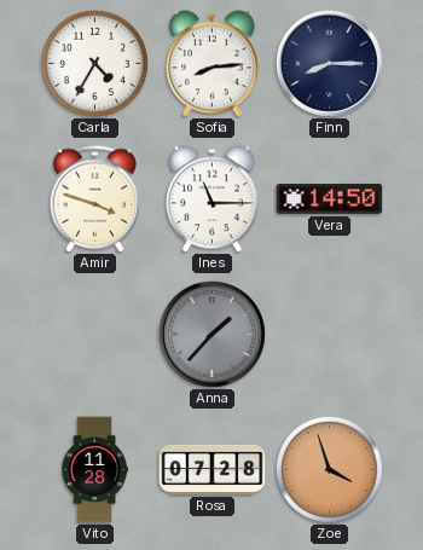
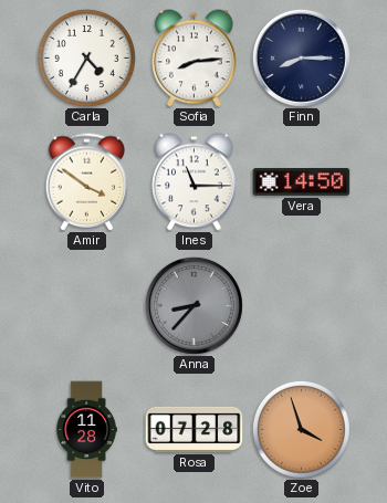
Amir: 3:48 -> 3:51
Anna: 1:37 -> 8:37
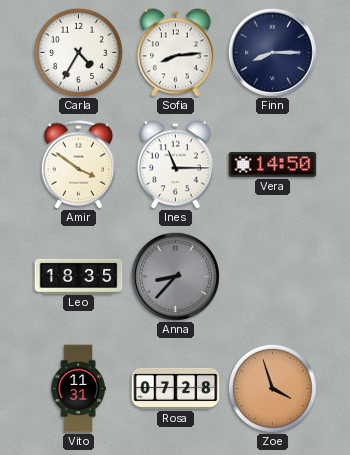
Leo: none -> 18:35
Vito: 11:28 -> 11:31
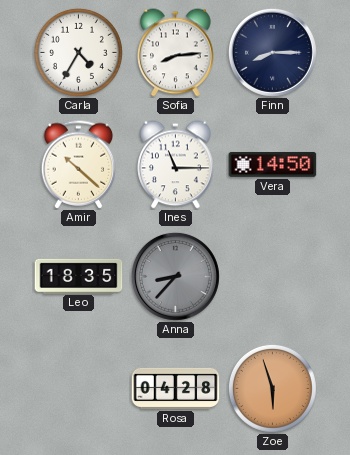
Amir: 3:51 -> 10:22
Vito: 11:31 -> none
Rosa: 07:28 -> 04:28
Zoe: 3:57 -> 5:57
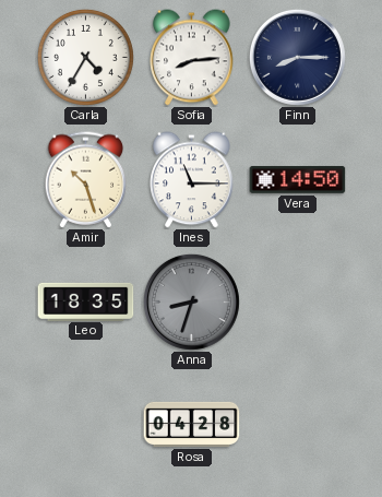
Amir: 10:22 -> 10:27
Anna: 8:37 -> 8:33
Zoe: 5:57 -> none
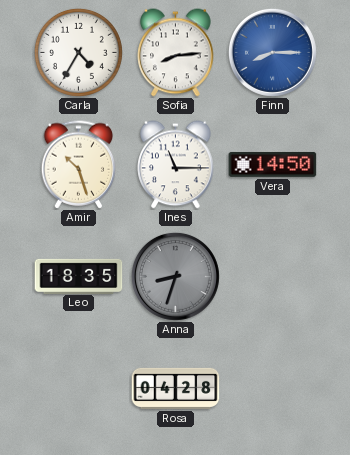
Finn dial: navy -> blue
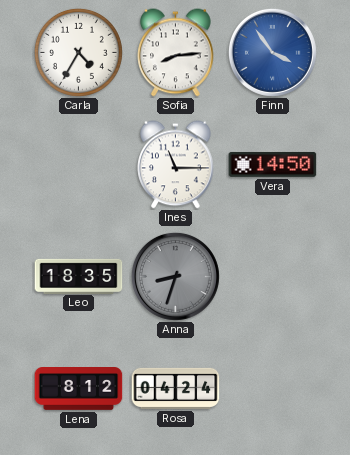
Finn: 8:15 -> 3:54
Amir: 10:27 -> none
Lena: none -> 8:12
Rosa: 04:28 -> 04:24
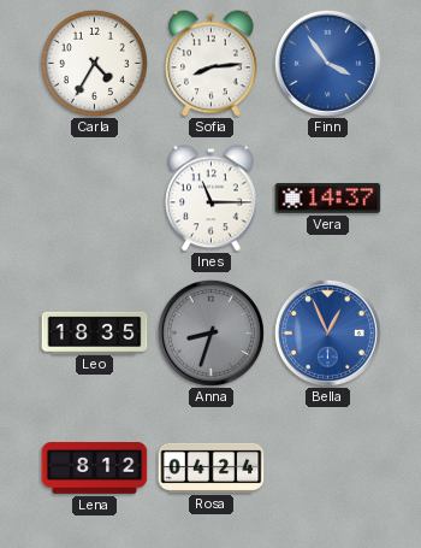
Vera: 14:50 -> 14:37
Bella: none -> 12:56
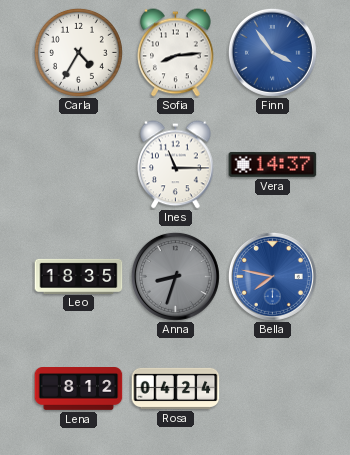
Bella: 12:56 -> 7:47
